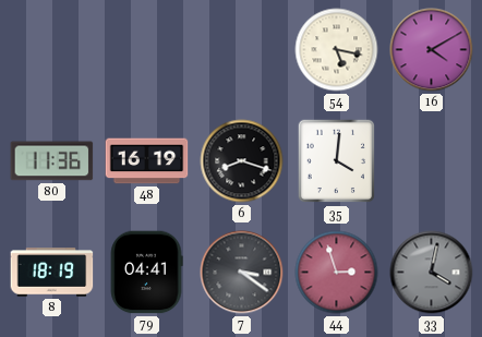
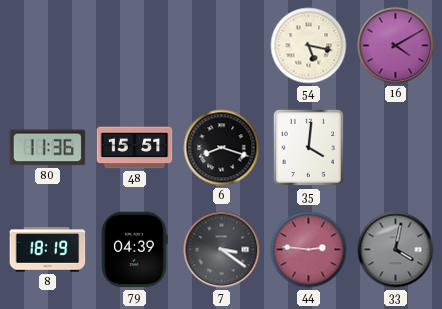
48: 16:19 -> 15:51
79: 04:41 -> 04:39
44: 2:57 -> 2:46
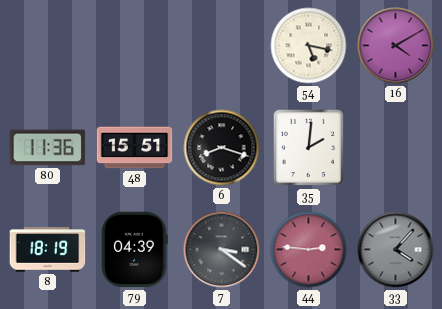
35: 4:01 -> 2:01
33: 4:02 -> 4:07
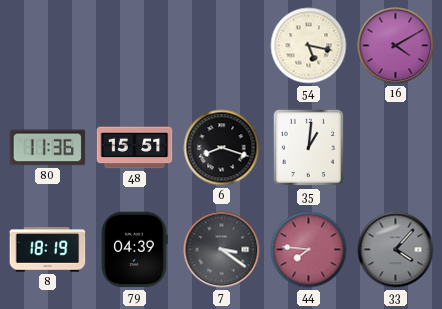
35: 2:01 -> 1:01
44: 2:46 -> 7:46
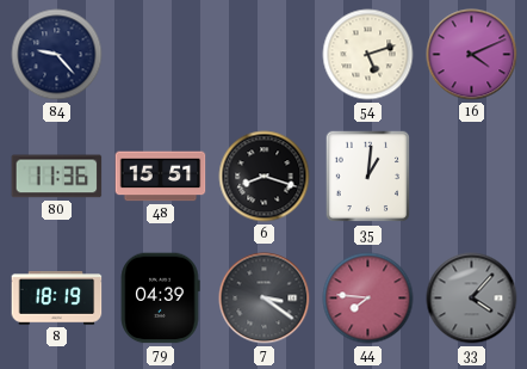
84: none -> 9:23
54: 5:17 -> 5:12
16: 4:10 -> 4:11
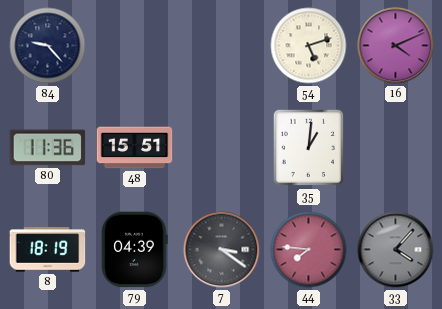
6: 8:18 -> none
